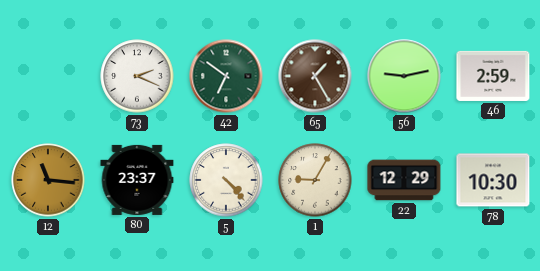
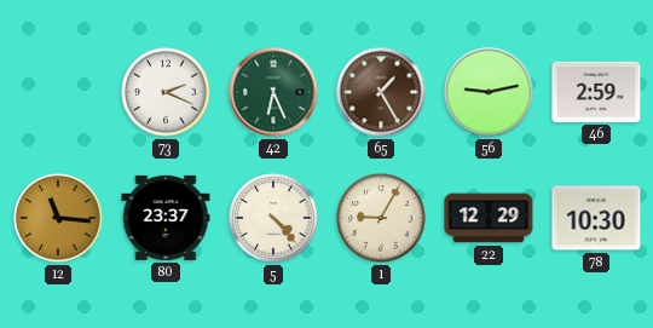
42: 6:51 -> 6:26
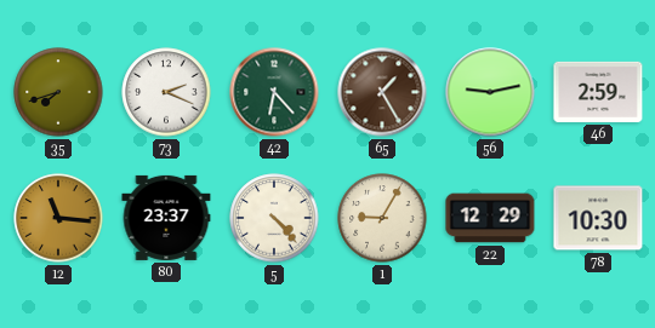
35: none -> 7:42
42: 6:26 -> 6:23
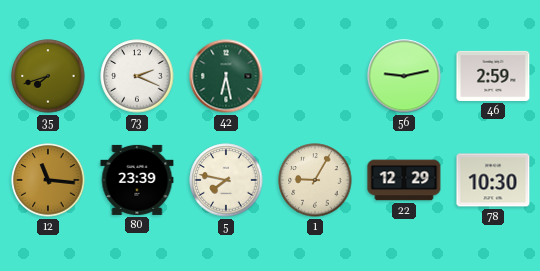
42: 6:23 -> 6:28
65: 1:25 -> none
80: 23:37 -> 23:39
5: 4:23 -> 7:47
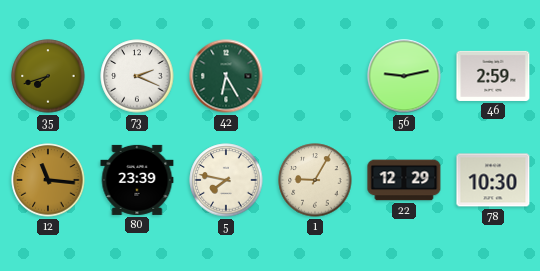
42: 6:28 -> 6:25
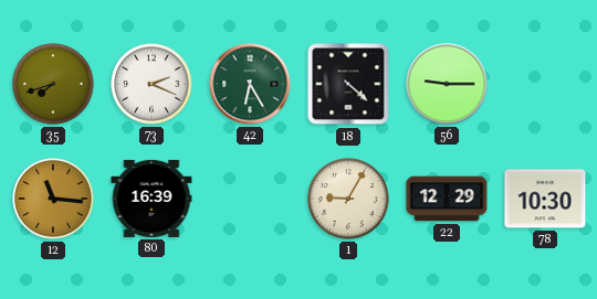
18: none -> 4:22
56: 9:13 -> 9:15
46: 2:59 -> none
80: 23:39 -> 16:39
5: 7:47 -> none
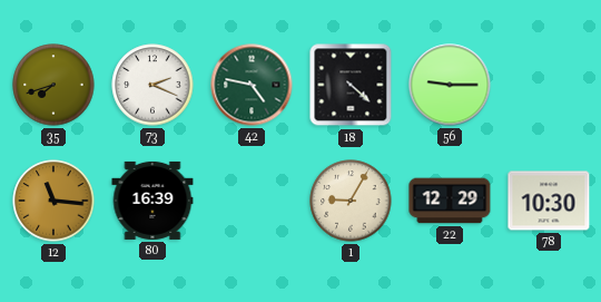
42: 6:25 -> 4:47
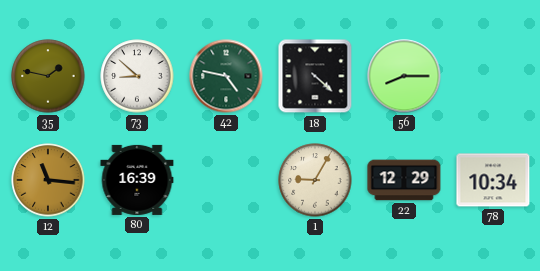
35: 7:42 -> 1:47
73: 2:19 -> 8:52
56: 9:15 -> 8:15
78: 10:30 -> 10:34
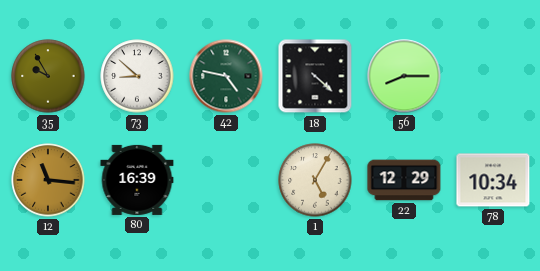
35: 1:47 -> 9:55
1: 9:05 -> 5:05
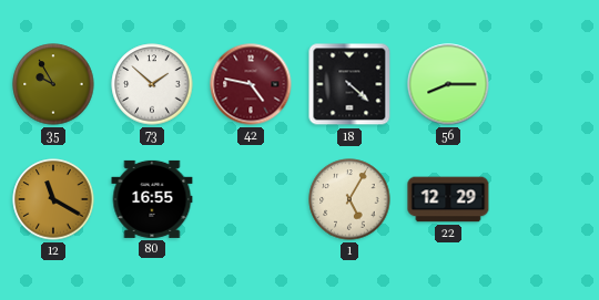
73: 8:52 -> 1:52
42 dial: green -> burgundy
12: 11:16 -> 11:20
80: 16:39 -> 16:55
78: 10:34 -> none
